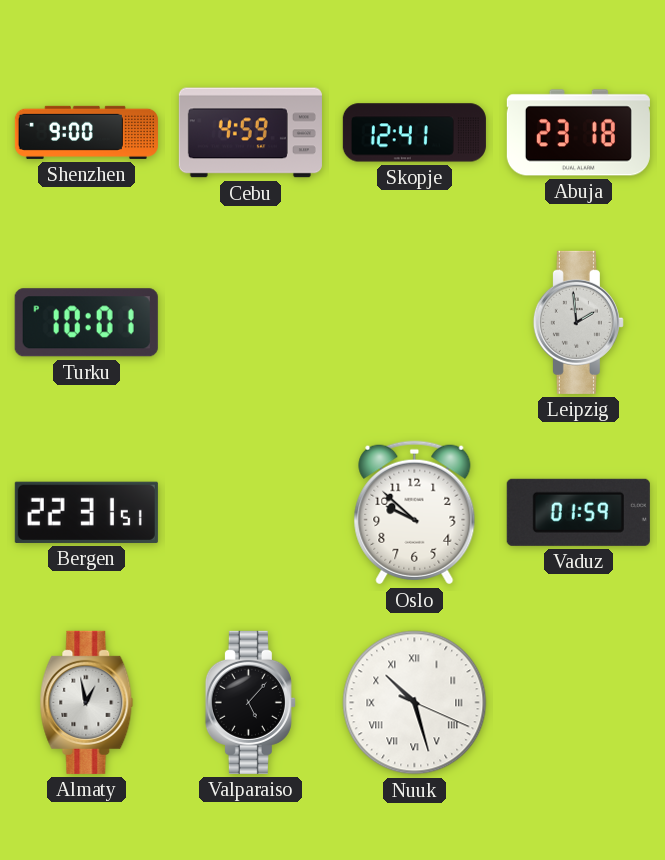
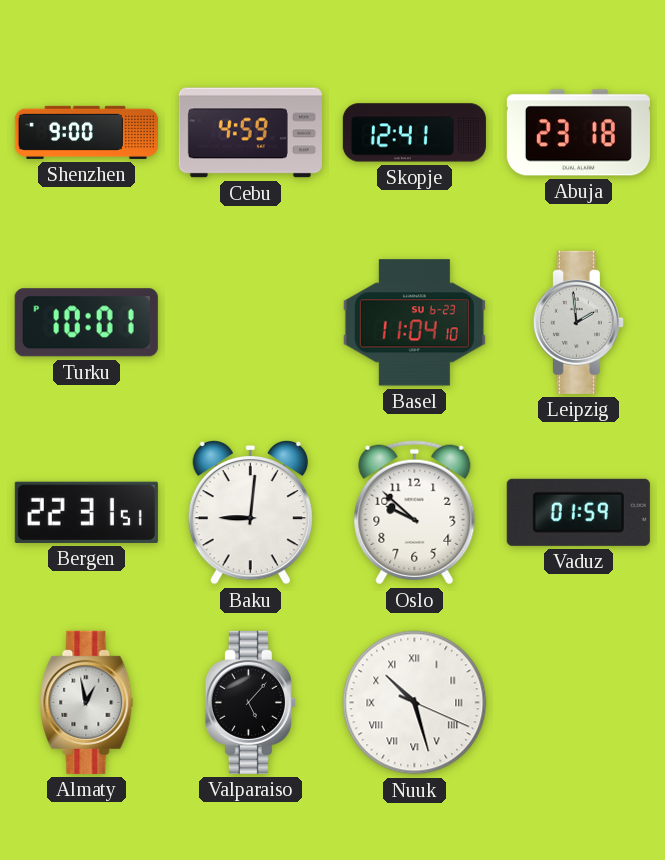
Basel: none -> 11:04
Baku: none -> 9:01
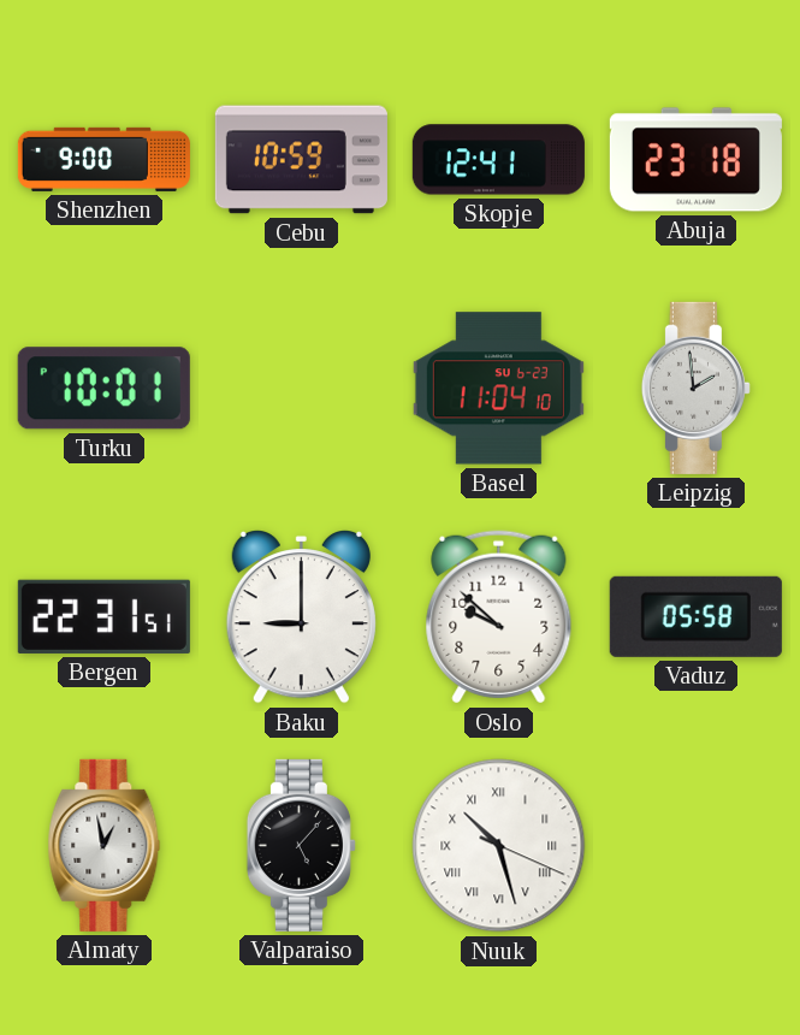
Cebu: 4:59 -> 10:59
Baku: 9:01 -> 9:00
Vaduz: 01:59 -> 05:58
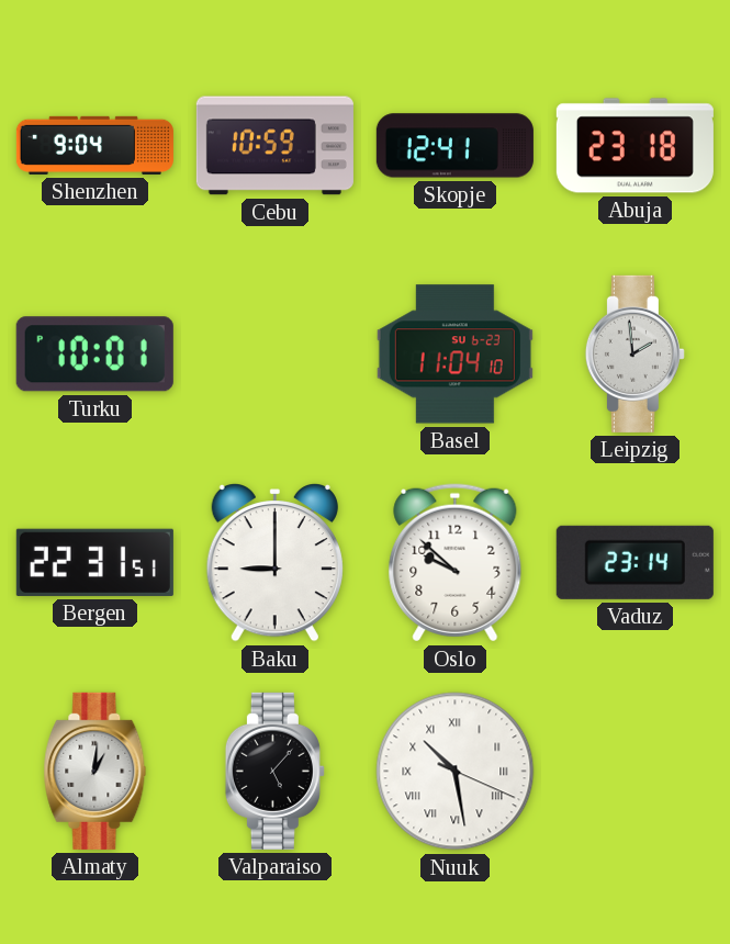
Shenzhen: 9:00 -> 9:04
Vaduz: 05:58 -> 23:14
Almaty: 12:58 -> 1:01
Nuuk: 10:27 -> 10:28
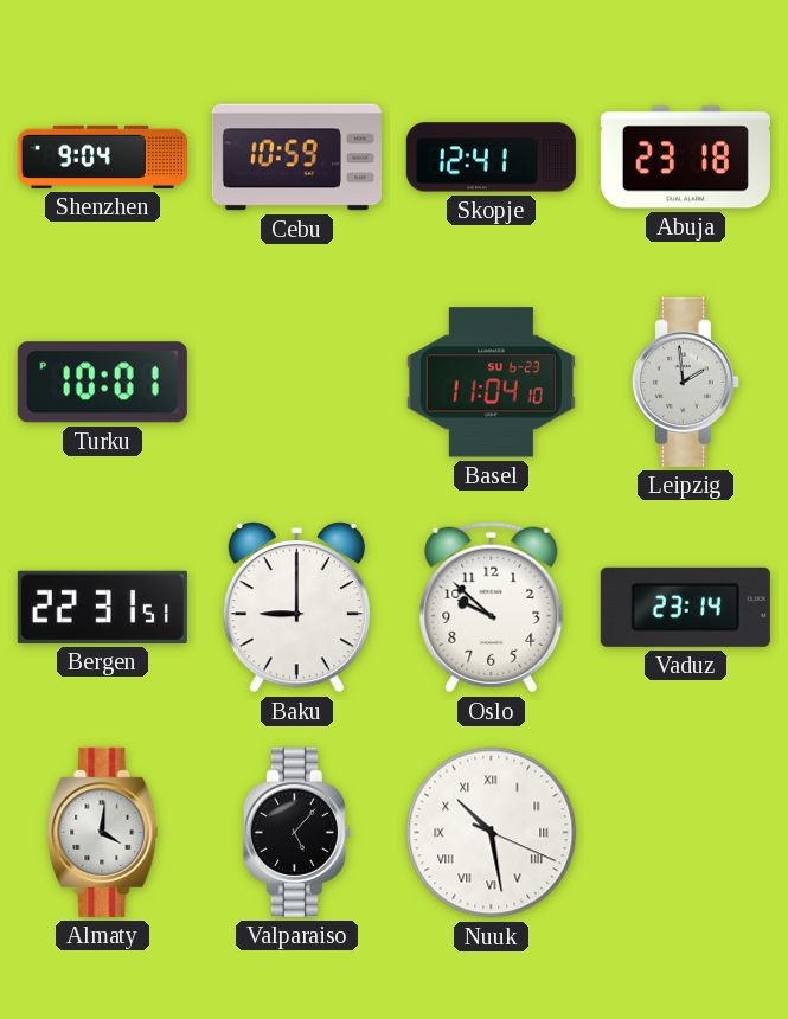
Almaty: 1:01 -> 4:01
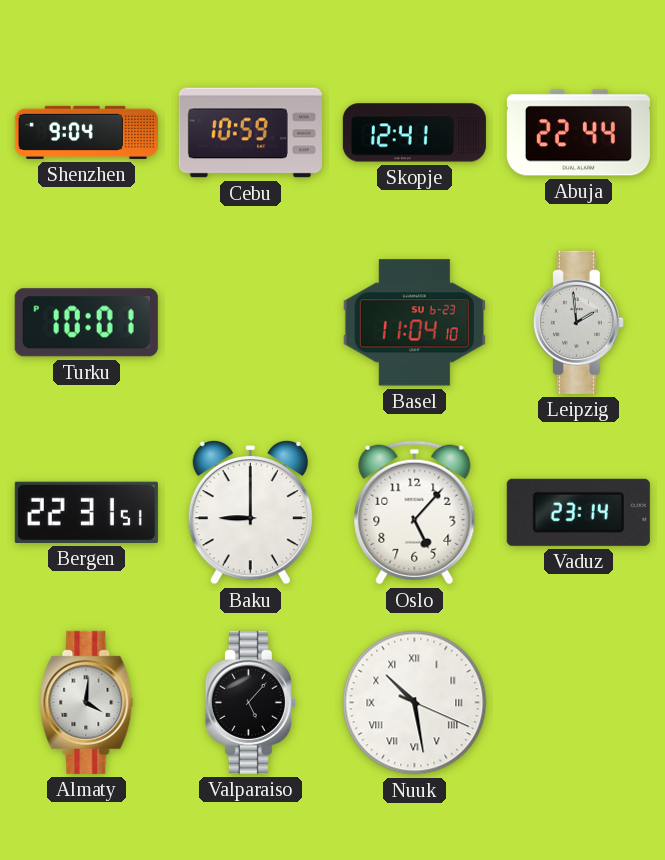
Abuja: 23:18 -> 22:44
Oslo: 9:52 -> 5:07
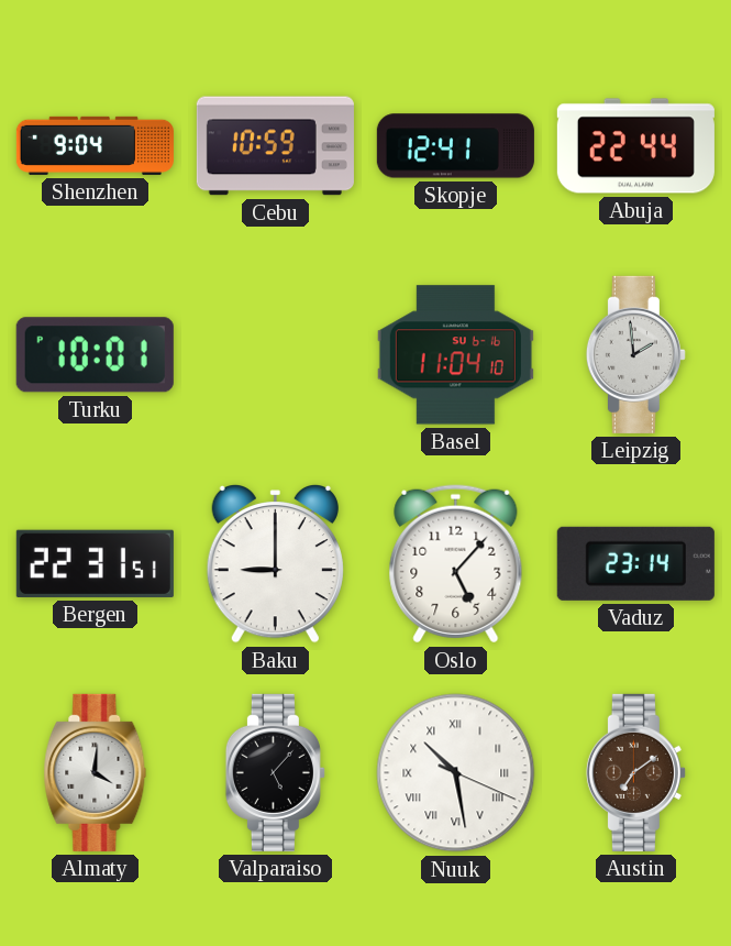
Basel date: SU 6-23 -> SU 6-16
Austin: none -> 7:09
